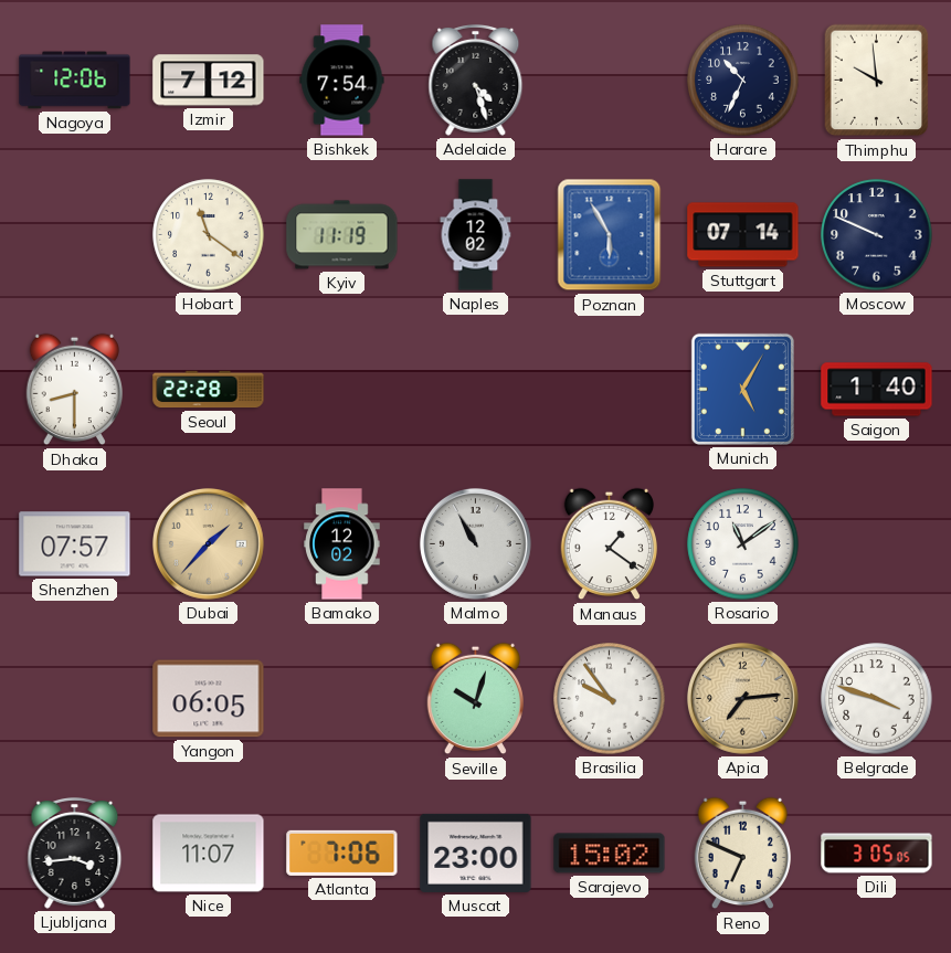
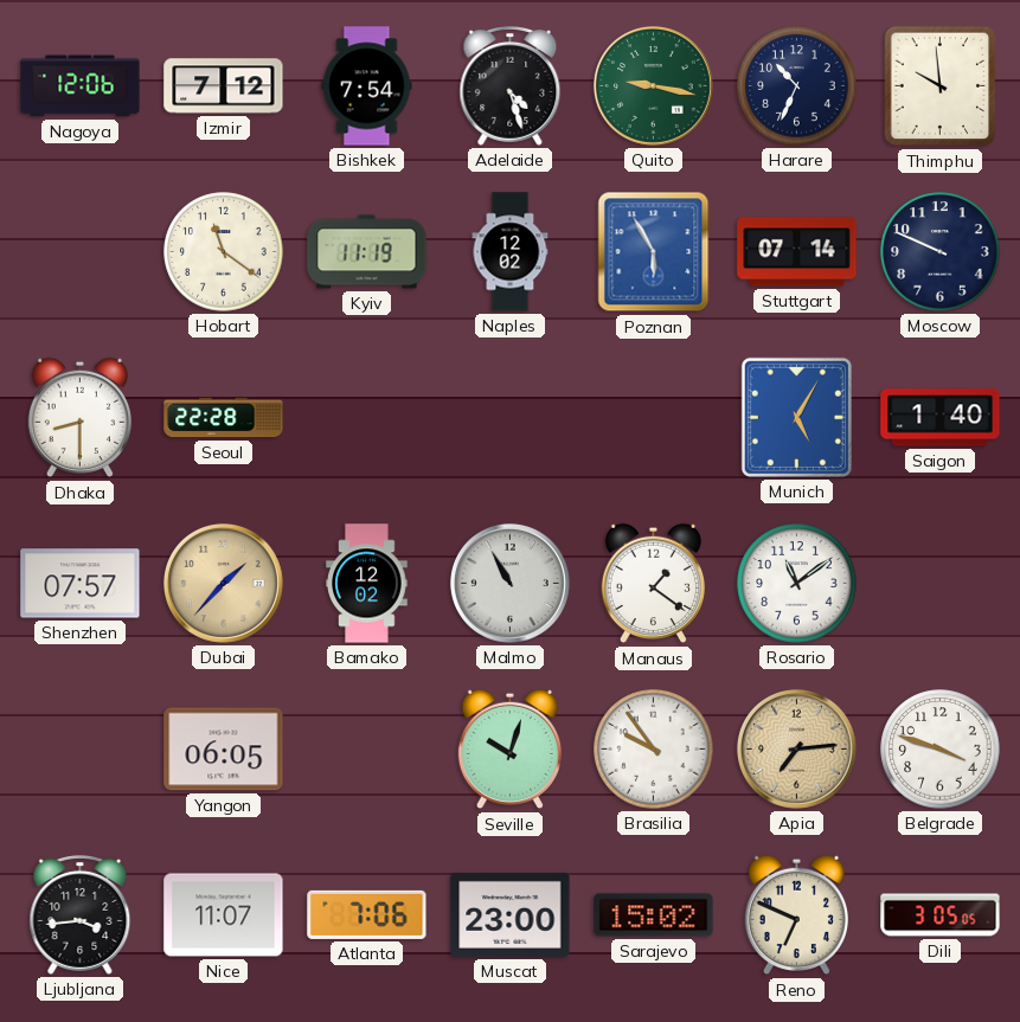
Quito: none -> 9:17
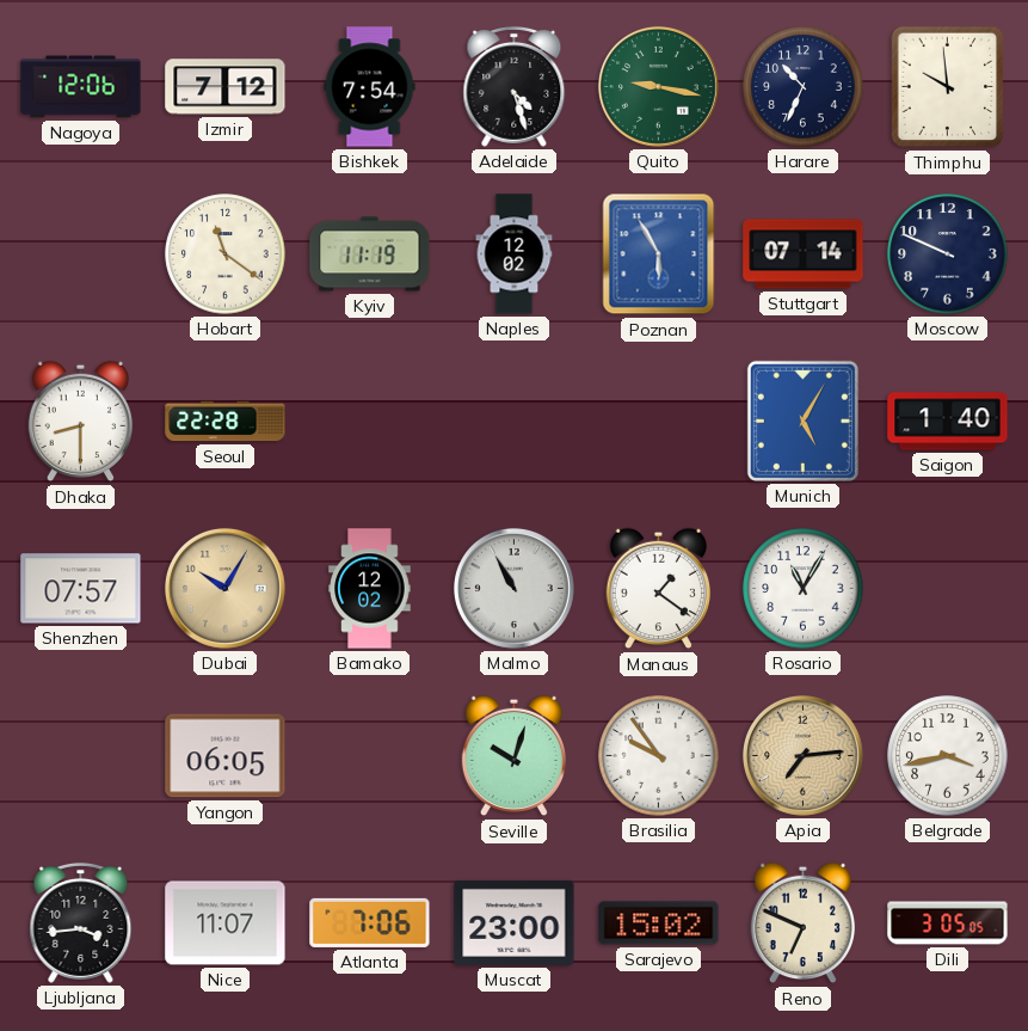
Dubai: 1:37 -> 10:05
Rosario: 11:09 -> 11:05
Belgrade: 3:48 -> 3:43
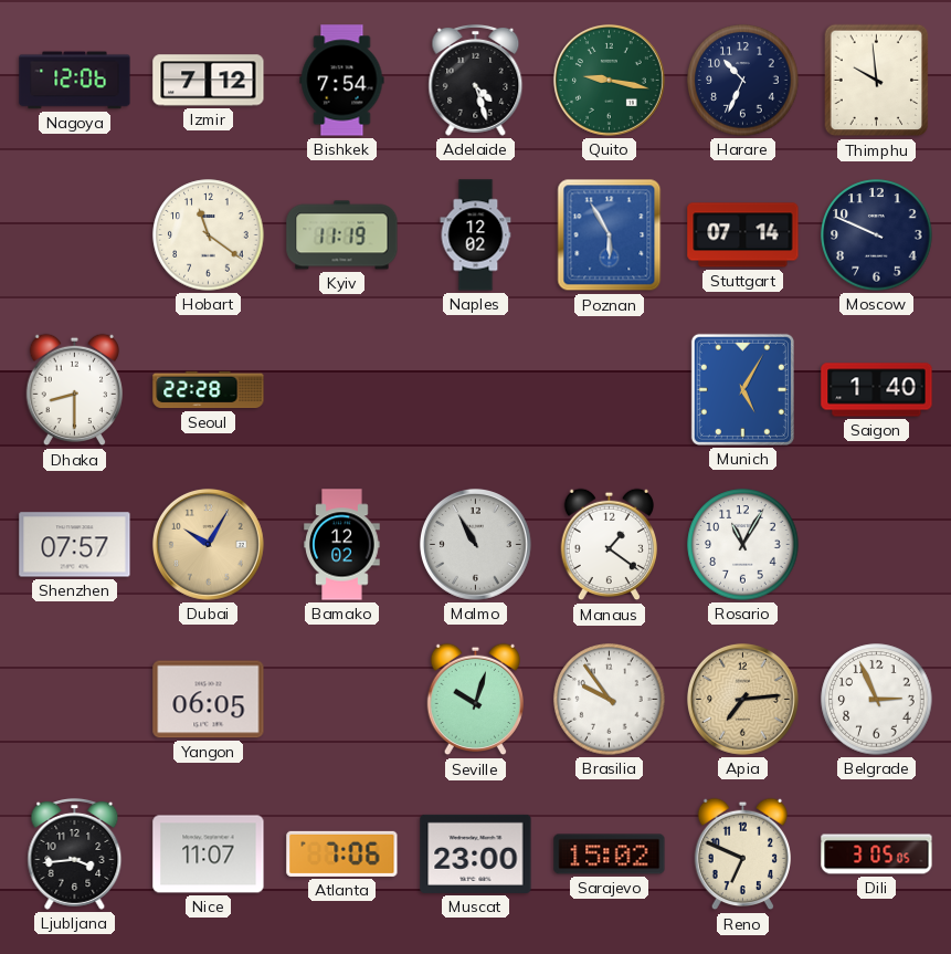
Belgrade: 3:43 -> 2:56
